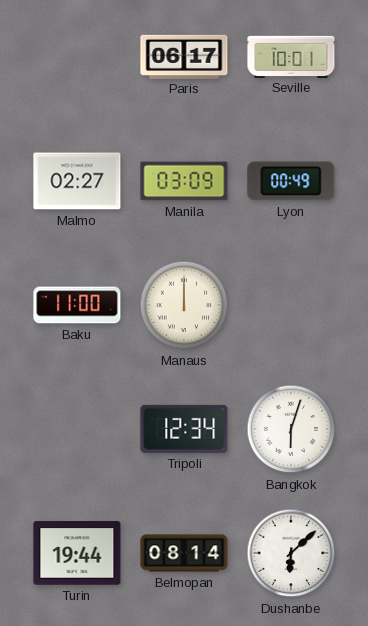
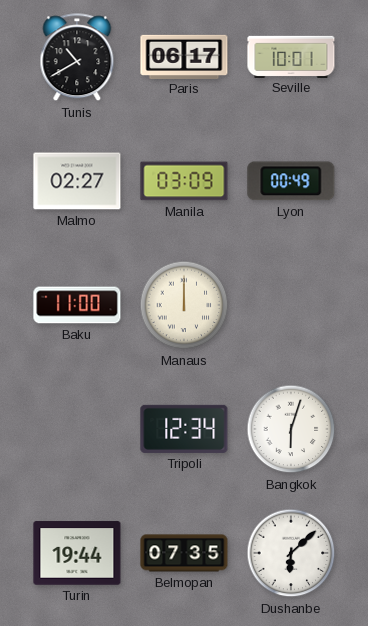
Tunis: none -> 10:40
Belmopan: 08:14 -> 07:35
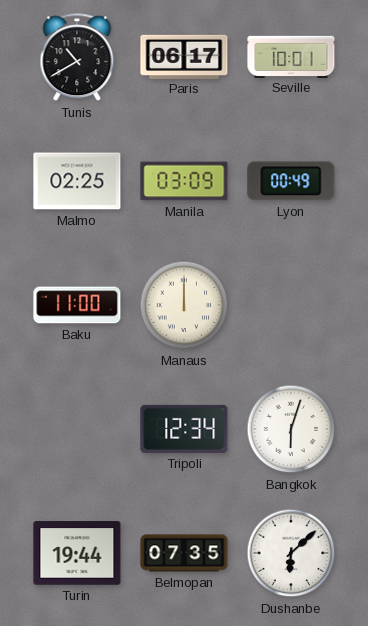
Malmo: 02:27 -> 02:25
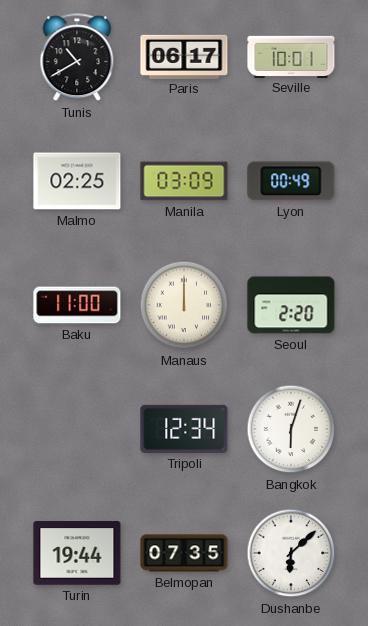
Seoul: none -> 2:20
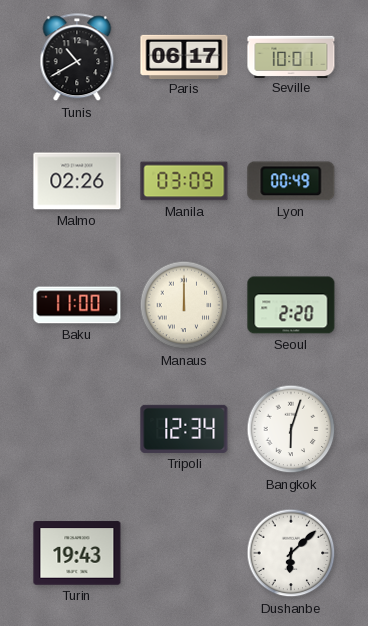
Malmo: 02:25 -> 02:26
Turin: 19:44 -> 19:43
Belmopan: 07:35 -> none
